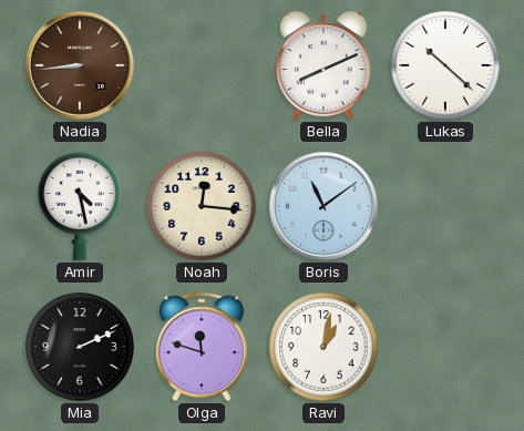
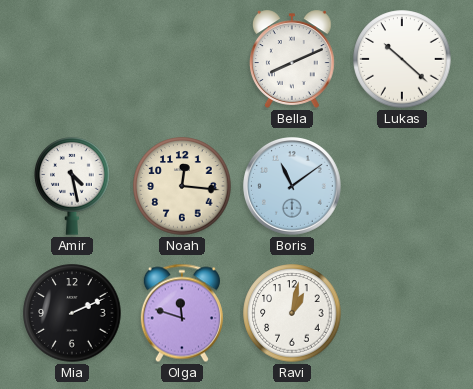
Nadia: 8:44 -> none
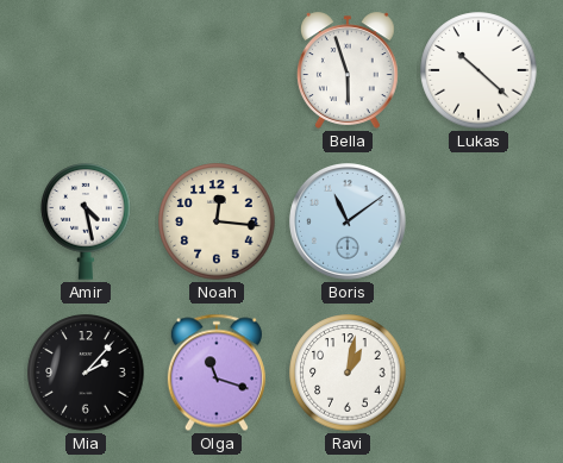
Bella: 8:11 -> 5:57
Mia: 2:11 -> 2:07
Olga: 11:48 -> 11:18
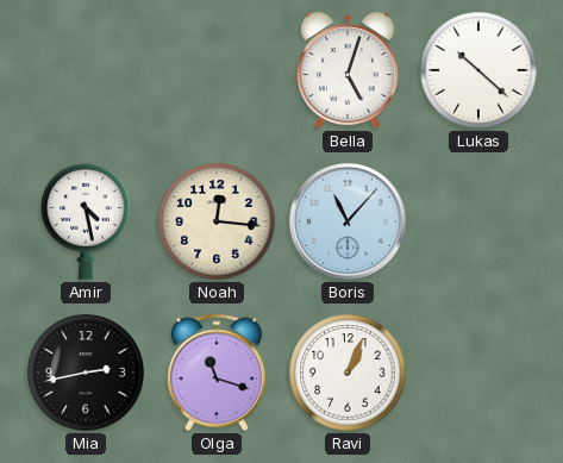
Bella: 5:57 -> 5:03
Boris: 11:09 -> 11:07
Mia: 2:07 -> 2:43
Ravi: 1:02 -> 1:04
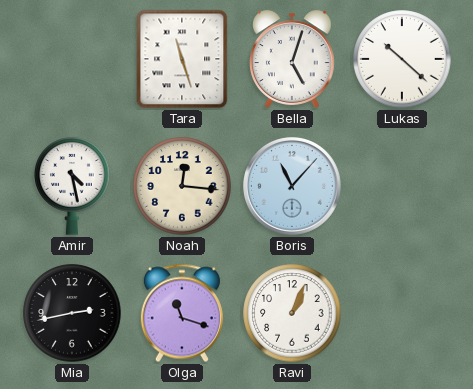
Tara: none -> 11:27
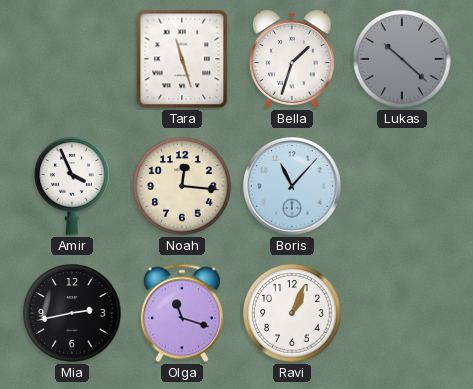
Bella: 5:03 -> 1:33
Lukas dial: white -> grey
Amir: 4:28 -> 3:56
